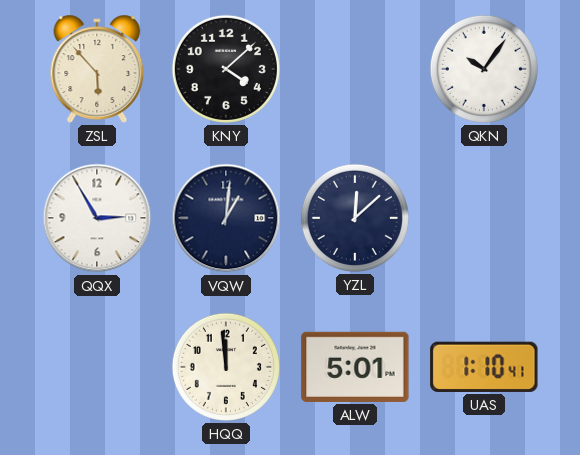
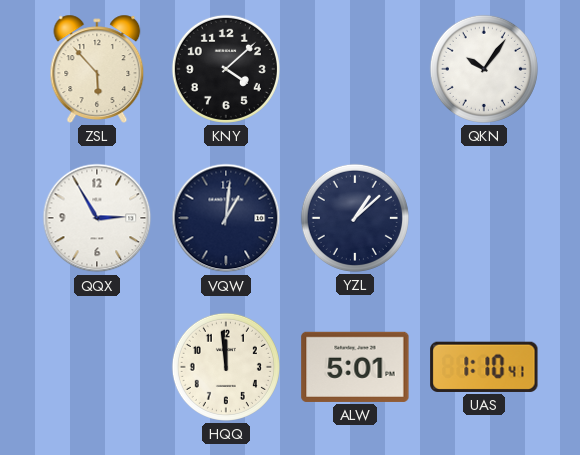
YZL: 12:08 -> 1:08
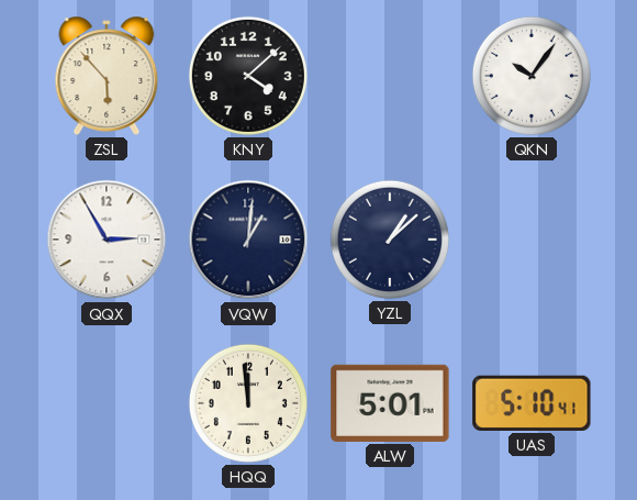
UAS: 1:10 -> 5:10
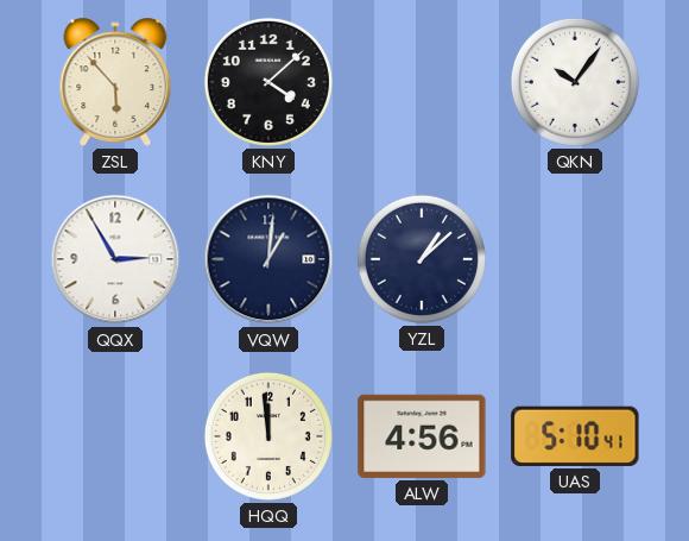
ALW: 5:01 -> 4:56
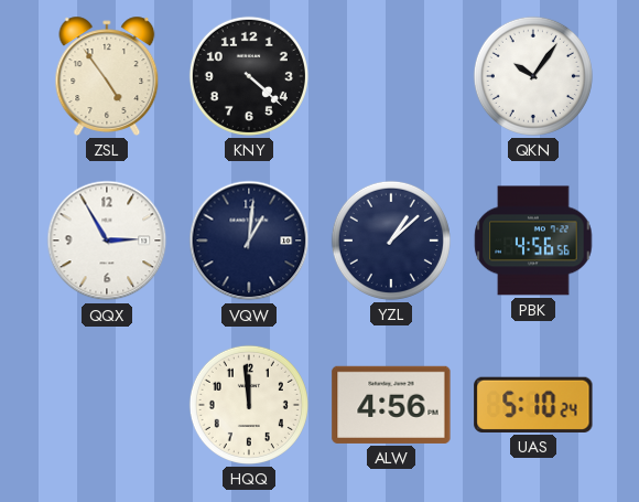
ZSL: 5:53 -> 4:54
KNY: 4:08 -> 4:22
PBK: none -> 4:56
UAS: 5:10:41 -> 5:10:24
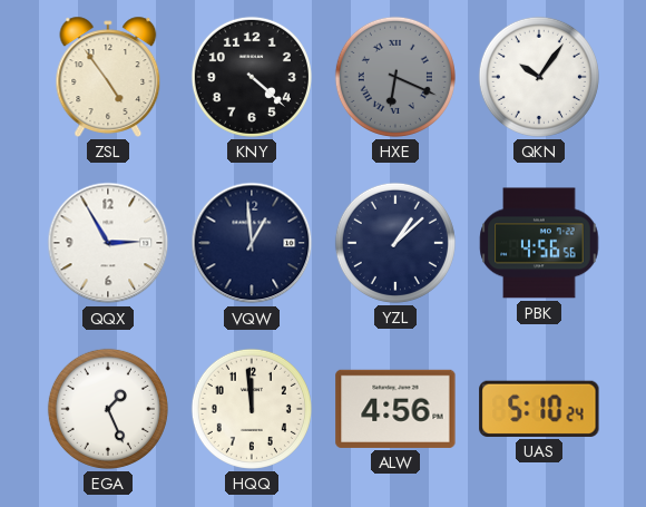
HXE: none -> 6:19
VQW: 1:01 -> 12:59
EGA: none -> 1:26
